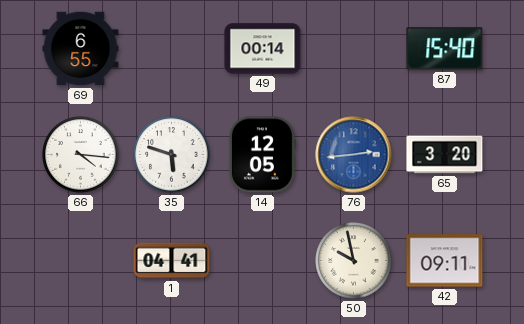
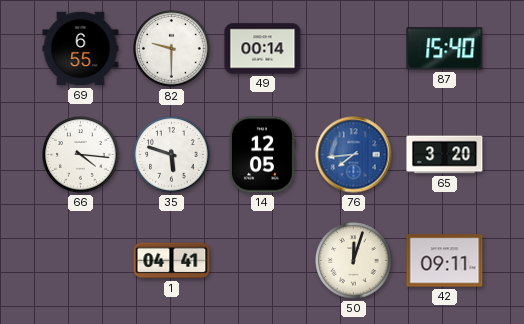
82: none -> 9:30
76: 2:44 -> 7:44
50: 9:58 -> 12:03
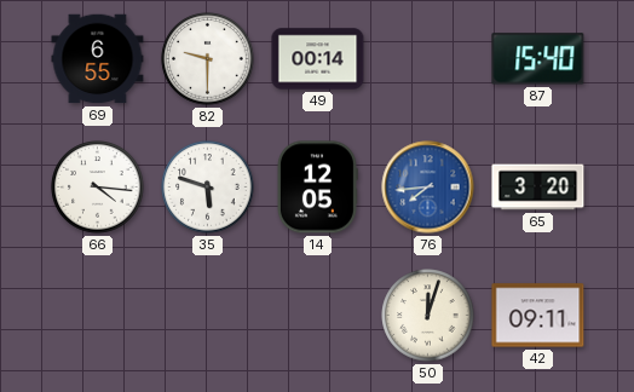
1: 04:41 -> none
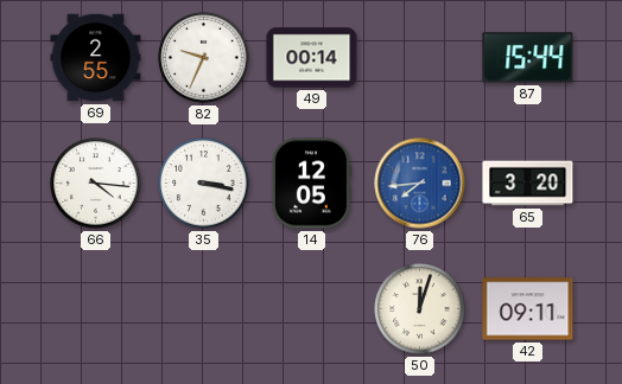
69: 6:55 -> 2:55
82: 9:30 -> 9:34
87: 15:40 -> 15:44
35: 5:48 -> 3:17
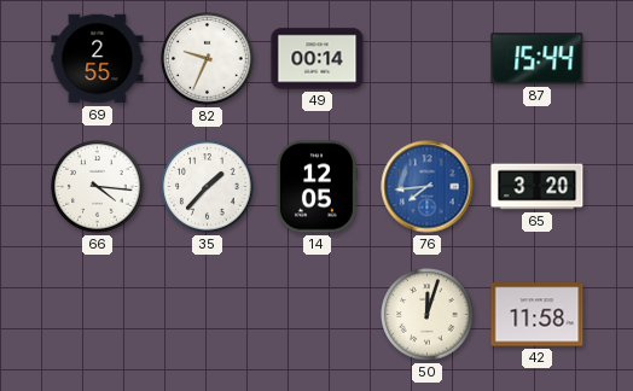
35: 3:17 -> 1:37
42: 09:11 -> 11:58
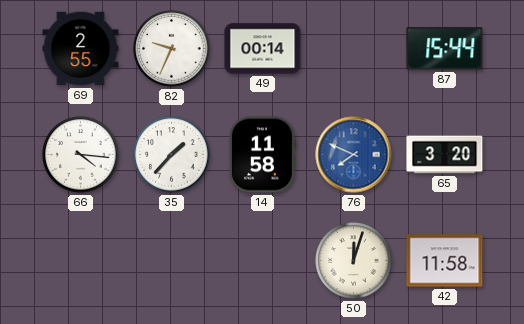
14: 12:05 -> 11:58
76: 7:44 -> 7:49
